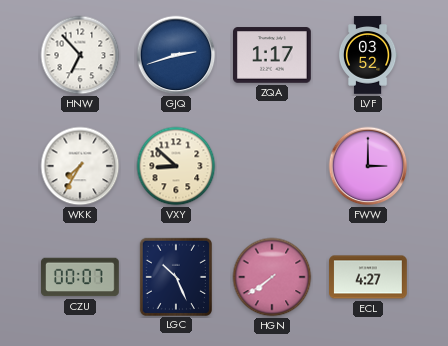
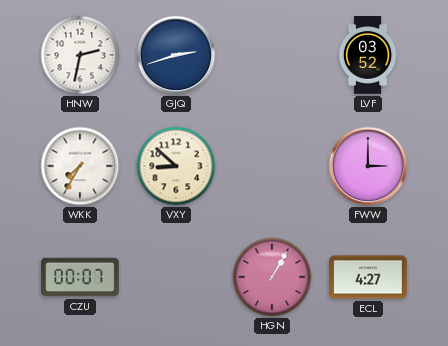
HNW: 6:53 -> 2:32
ZQA: 1:17 -> none
LGC: 10:26 -> none
HGN: 7:39 -> 1:05
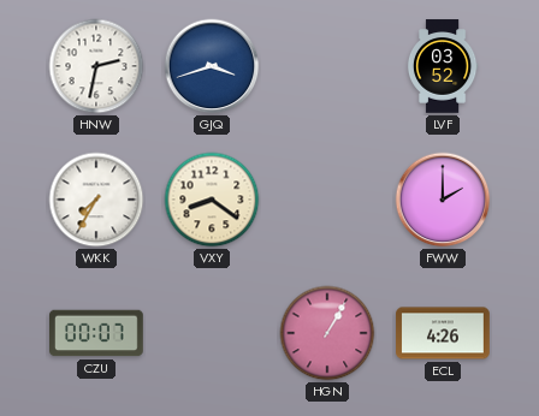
GJQ: 2:42 -> 3:42
VXY: 8:52 -> 8:21
FWW: 3:00 -> 2:00
ECL: 4:27 -> 4:26
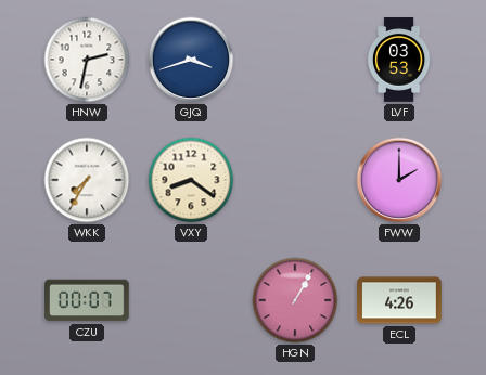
LVF: 03:52 -> 03:53
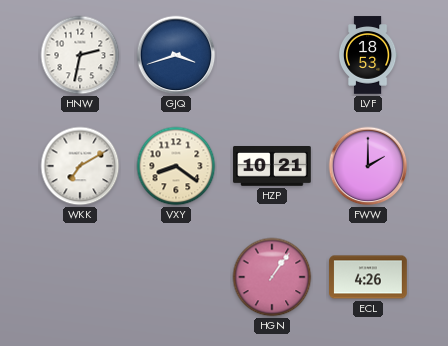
LVF: 03:53 -> 18:53
WKK: 7:35 -> 7:10
HZP: none -> 10:21
CZU: 00:07 -> none
HGN: 1:05 -> 1:06
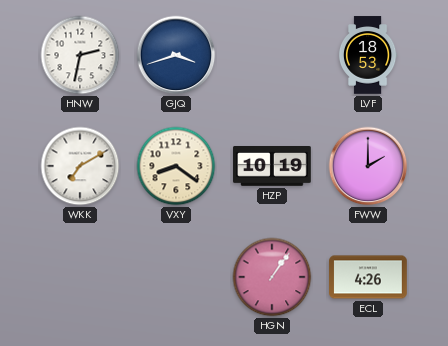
HZP: 10:21 -> 10:19
